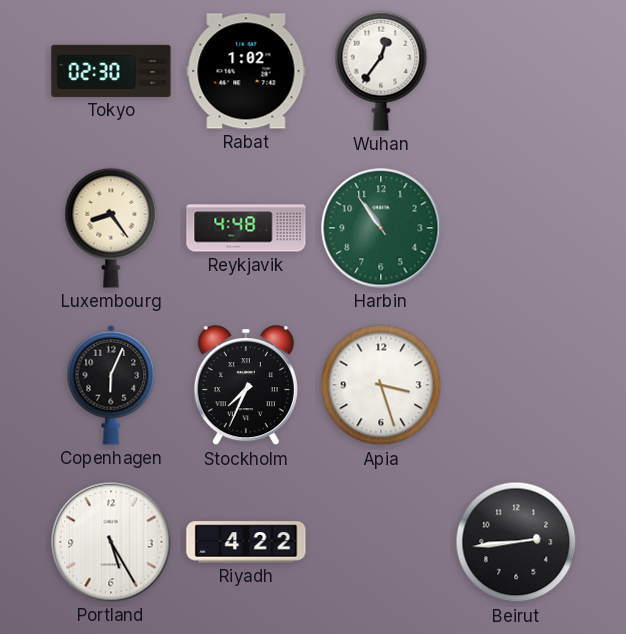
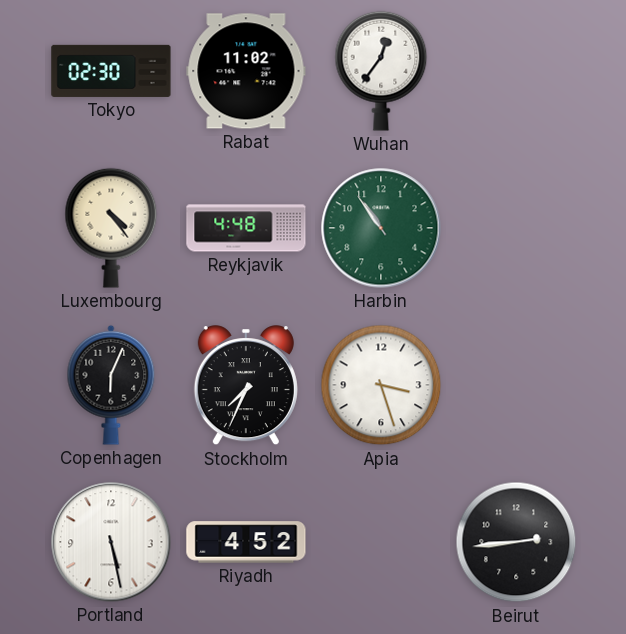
Rabat: 1:02 -> 11:02
Luxembourg: 8:24 -> 4:24
Portland: 5:25 -> 5:28
Riyadh: 4:22 -> 4:52
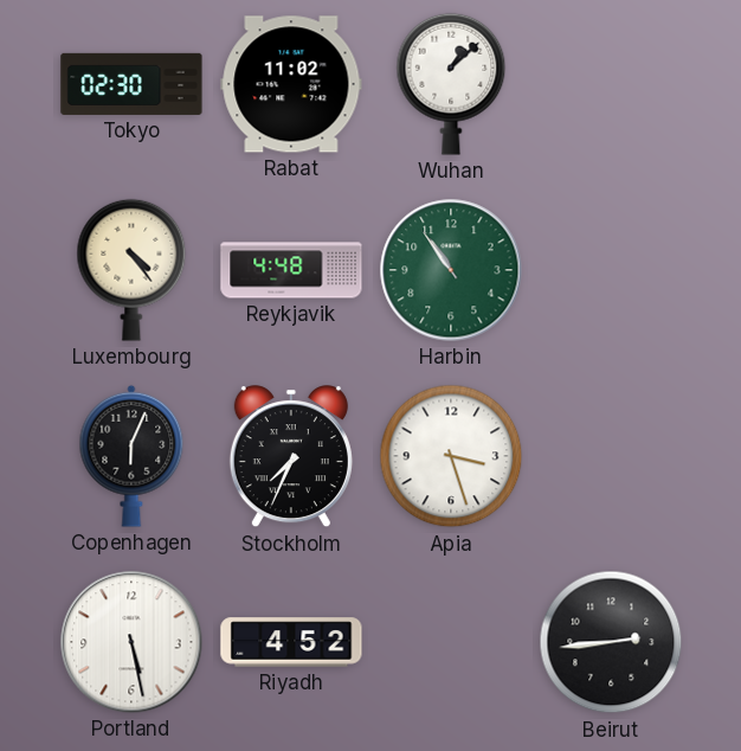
Wuhan: 12:36 -> 1:08
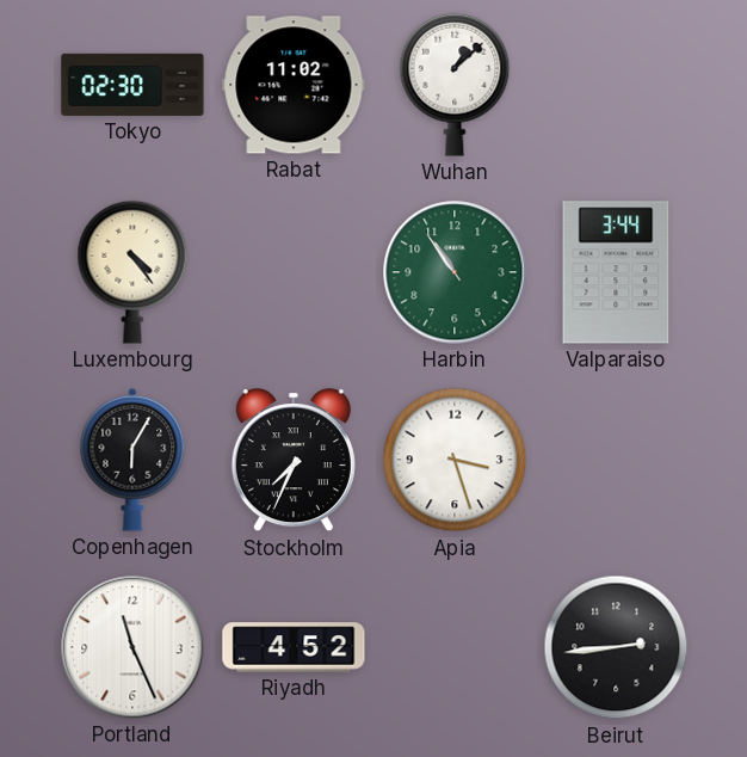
Reykjavik: 4:48 -> none
Valparaiso: none -> 3:44
Copenhagen: 6:04 -> 6:05
Portland: 5:28 -> 11:26
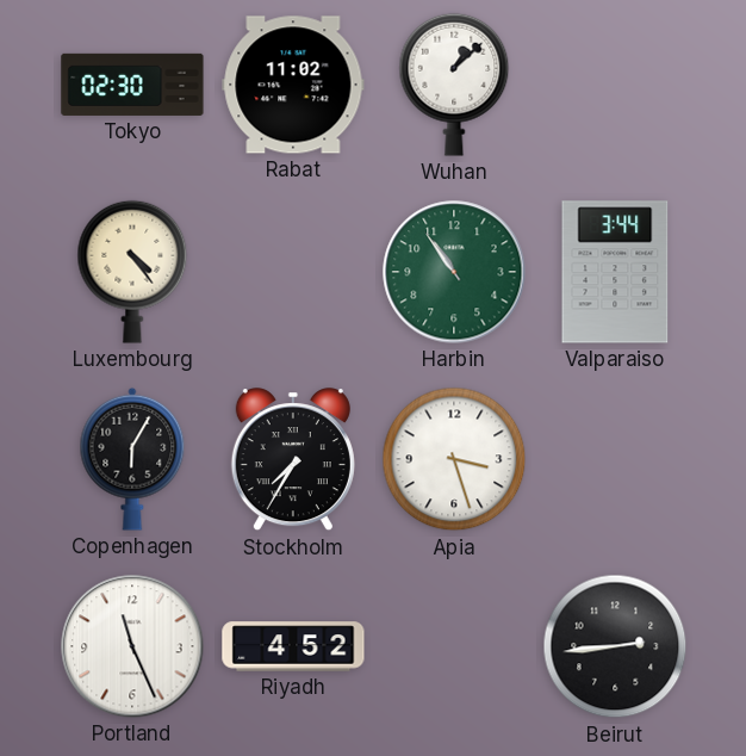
Stockholm: 7:34 -> 7:35
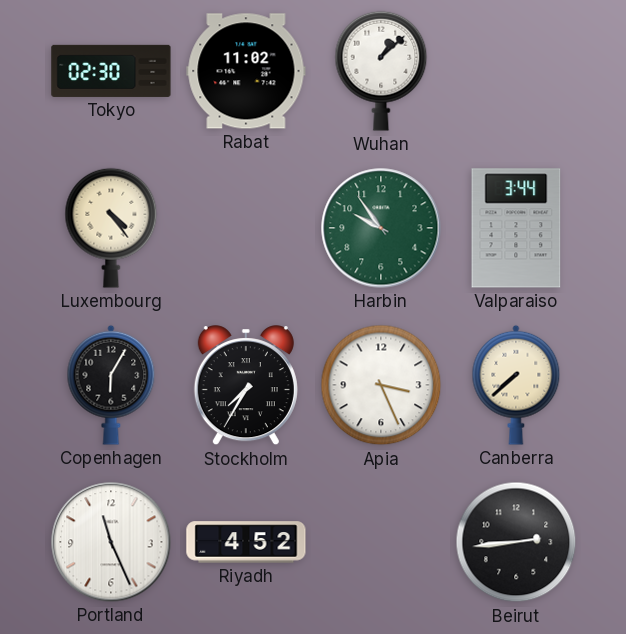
Harbin: 10:54 -> 9:54
Apia: 3:27 -> 3:26
Canberra: none -> 7:38
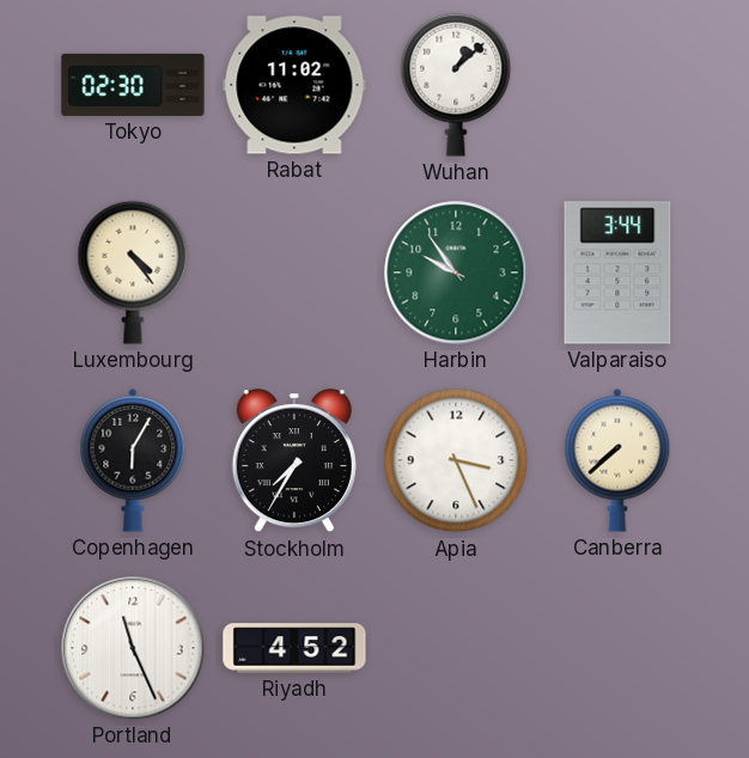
Beirut: 2:44 -> none
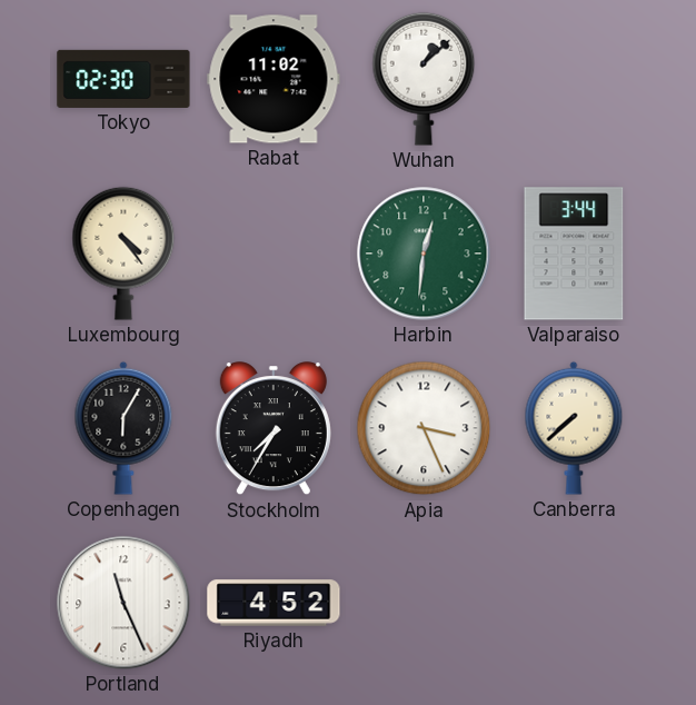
Harbin: 9:54 -> 12:31
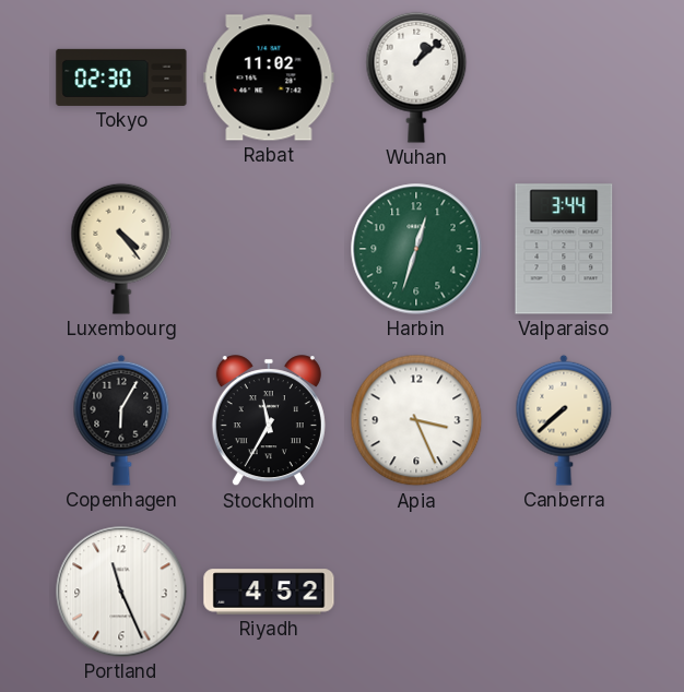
Harbin: 12:31 -> 12:33
Stockholm: 7:35 -> 11:35
